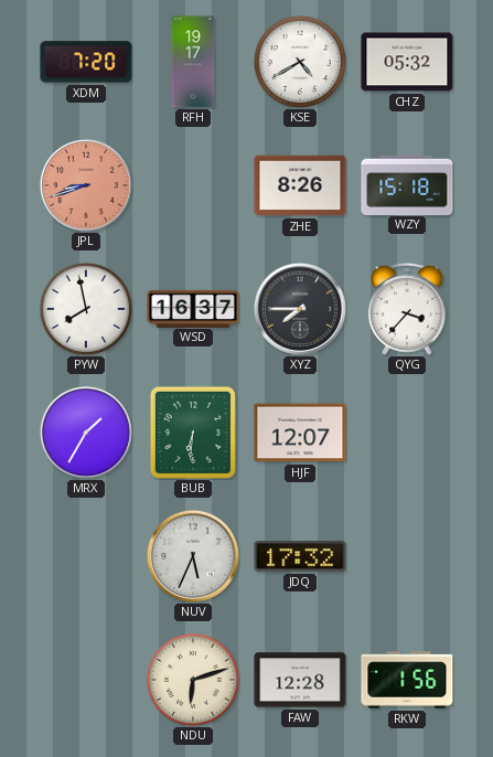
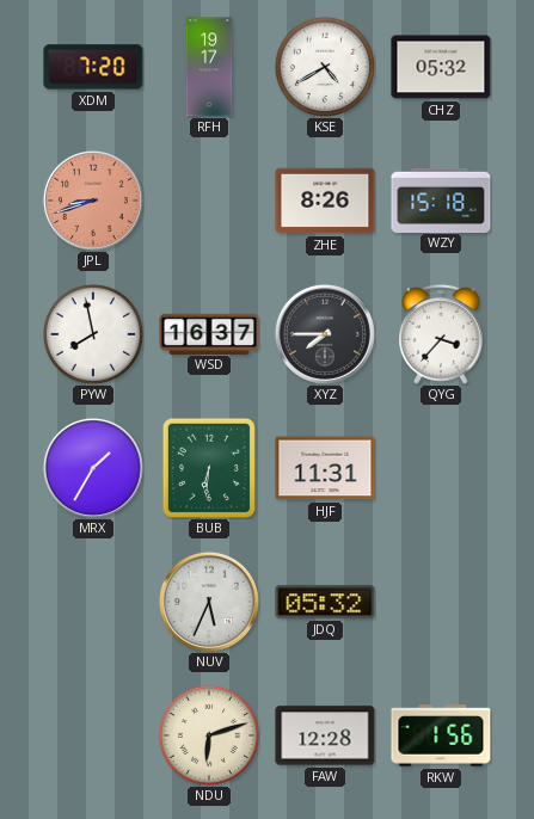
HJF: 12:07 -> 11:31
JDQ: 17:32 -> 05:32
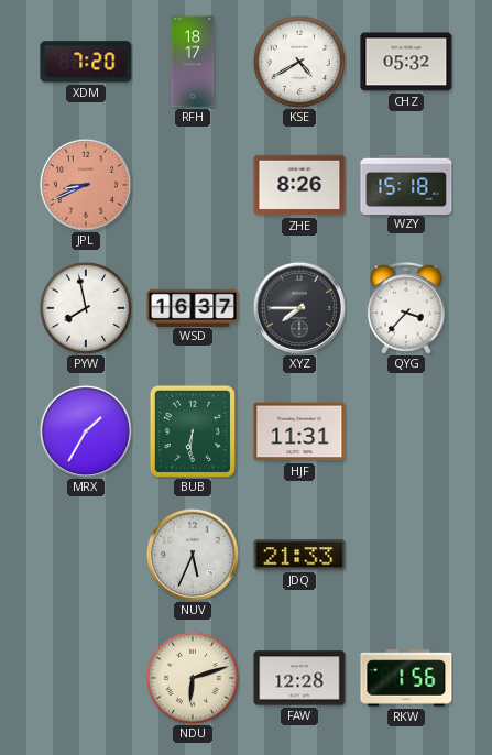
RFH: 19:17 -> 18:17
JPL: 8:42 -> 8:41
JDQ: 05:32 -> 21:33
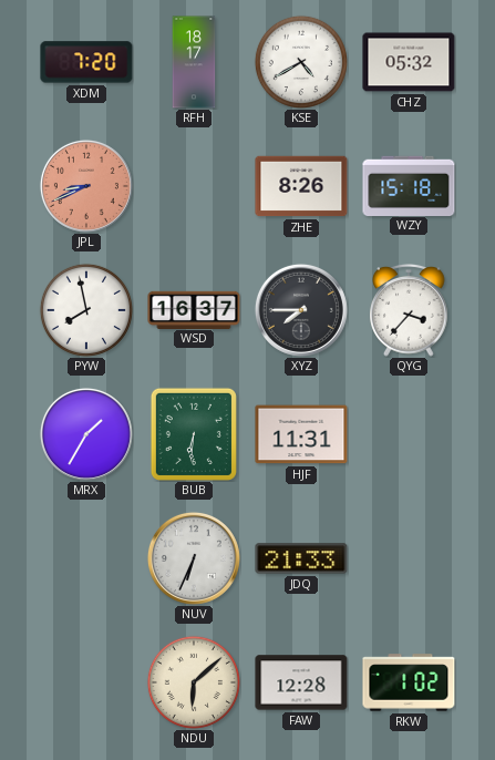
NUV: 5:34 -> 6:34
NDU: 6:12 -> 6:08
RKW: 1:56 -> 1:02
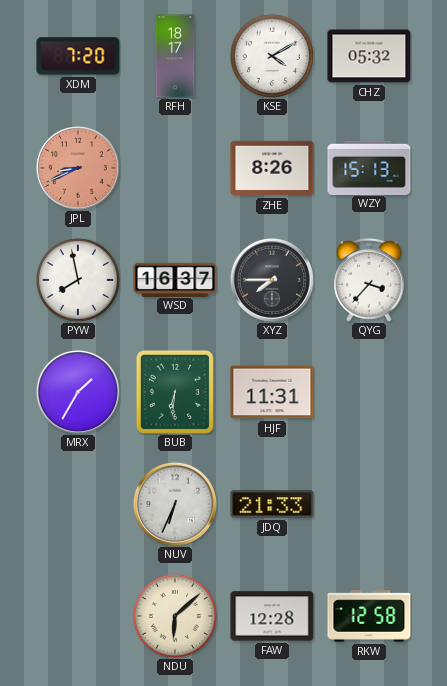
KSE: 4:40 -> 4:10
WZY: 15:18 -> 15:13
RKW: 1:02 -> 12:58
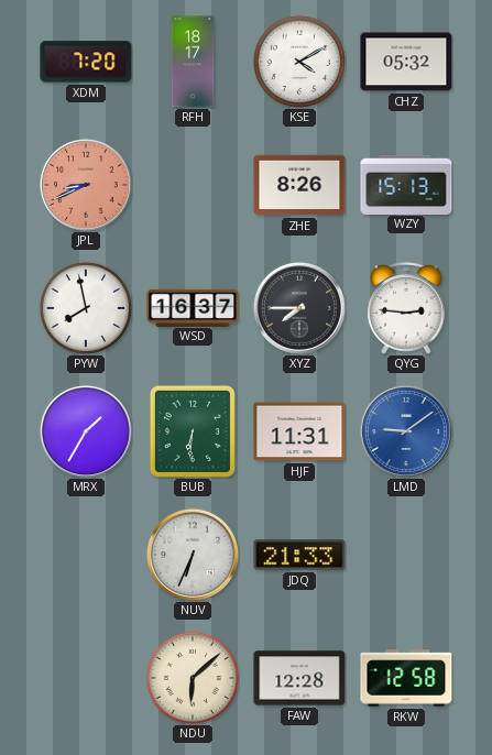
QYG: 3:37 -> 2:46
LMD: none -> 9:09
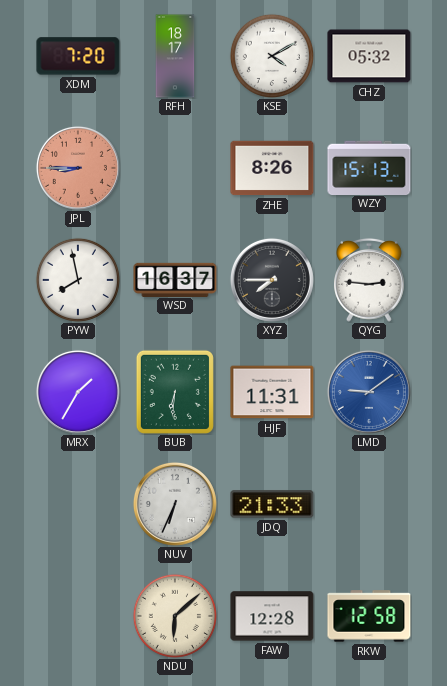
JPL: 8:41 -> 8:45
